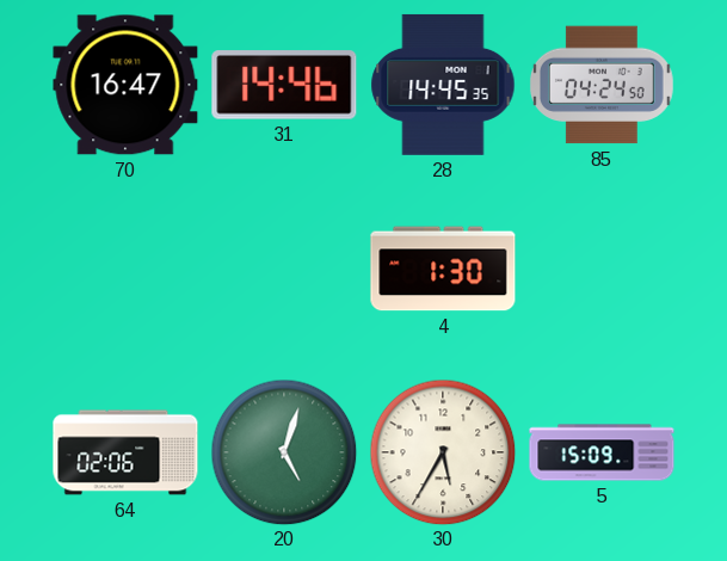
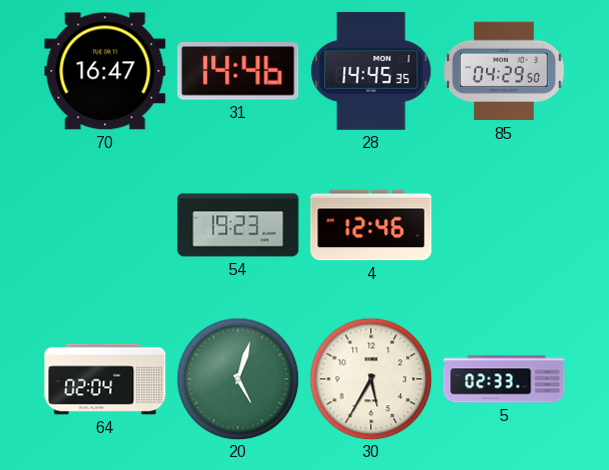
85: 04:24 -> 04:29
54: none -> 19:23
4: 1:30 -> 12:46
64: 02:06 -> 02:04
5: 15:09 -> 02:33
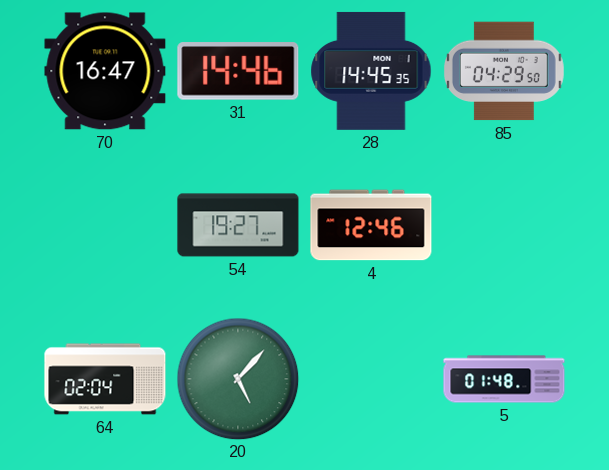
54: 19:23 -> 19:27
20: 5:03 -> 5:07
30: 5:35 -> none
5: 02:33 -> 01:48
